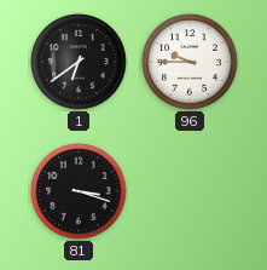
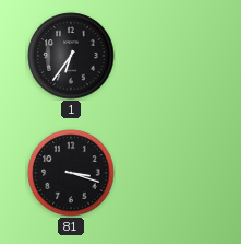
1: 6:39 -> 6:36
96: 9:45 -> none
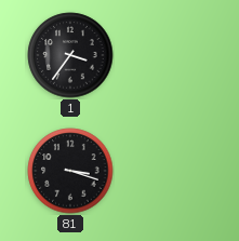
1: 6:36 -> 3:36
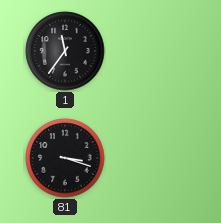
1: 3:36 -> 11:36
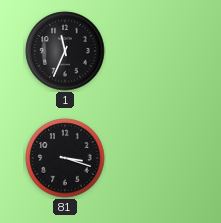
1: 11:36 -> 11:34
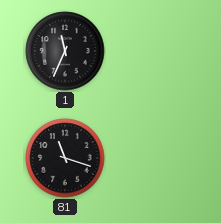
81: 3:18 -> 11:18
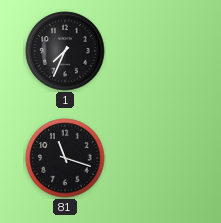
1: 11:34 -> 7:34
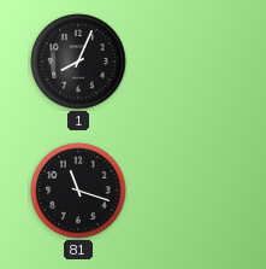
1: 7:34 -> 8:04
